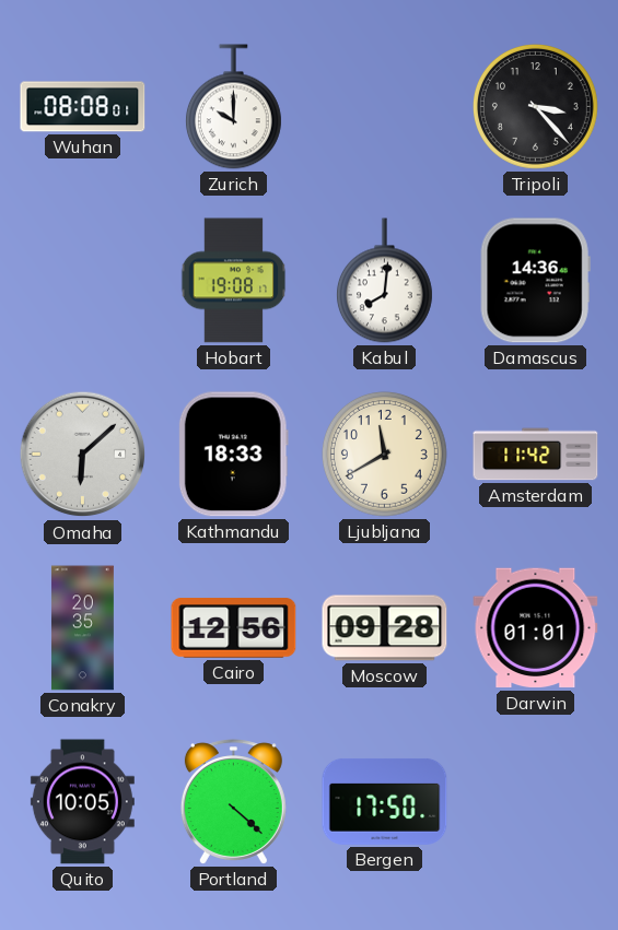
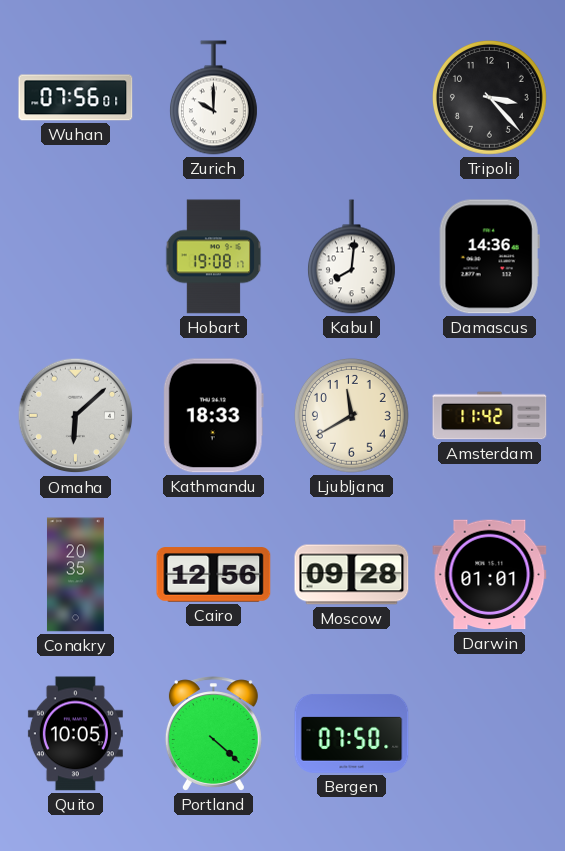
Wuhan: 08:08 -> 07:56
Bergen: 17:50 -> 07:50
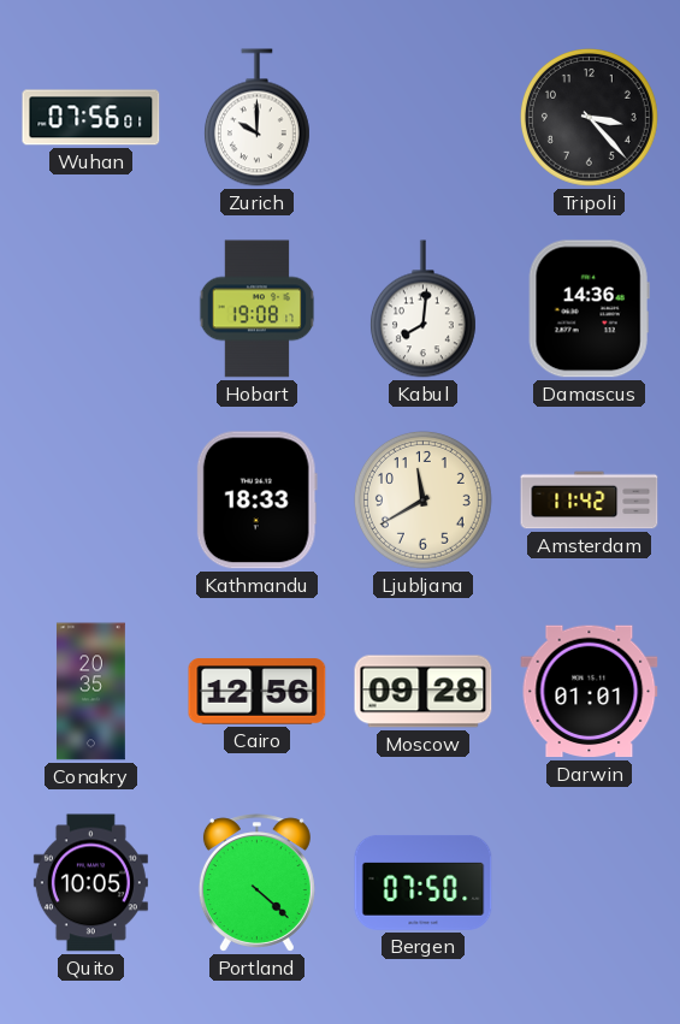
Omaha: 6:08 -> none
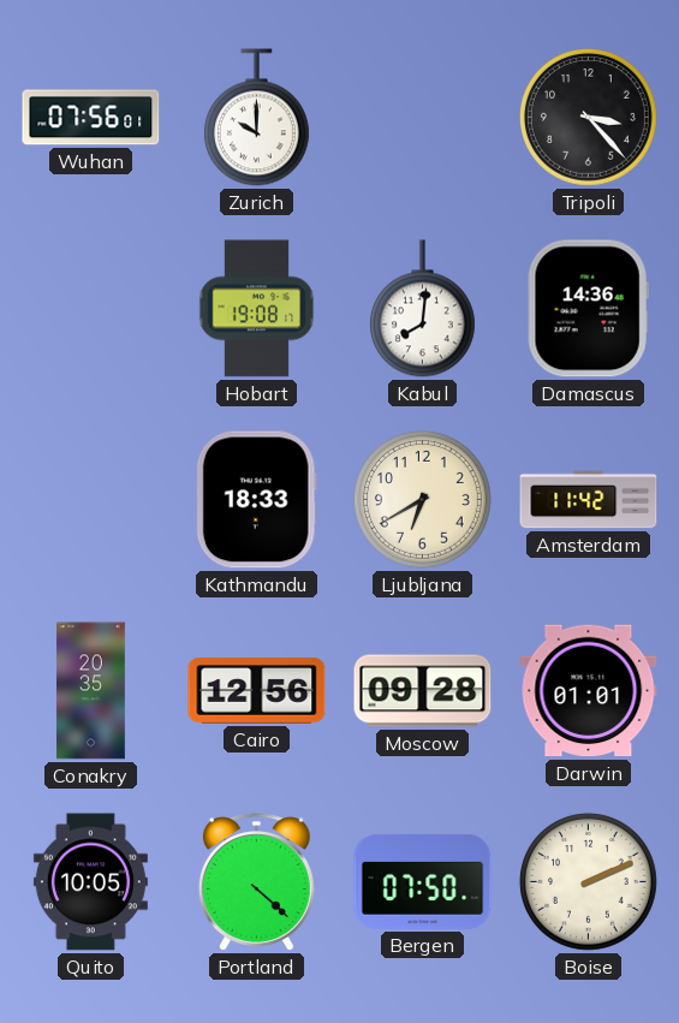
Ljubljana: 11:40 -> 6:40
Boise: none -> 2:11
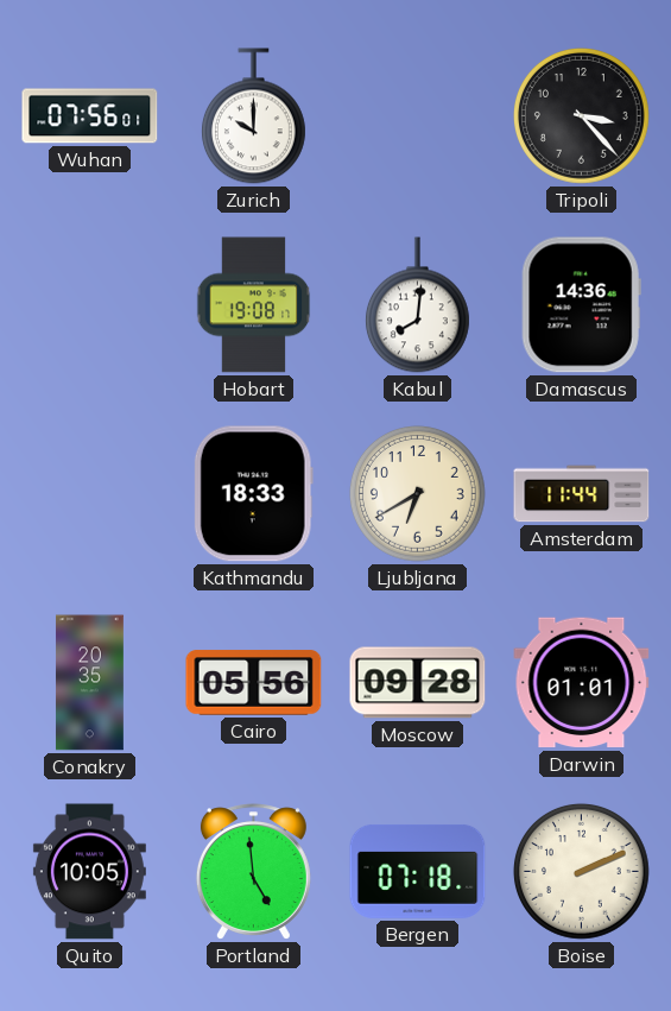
Amsterdam: 11:42 -> 11:44
Cairo: 12:56 -> 05:56
Portland: 4:22 -> 4:59
Bergen: 07:50 -> 07:18
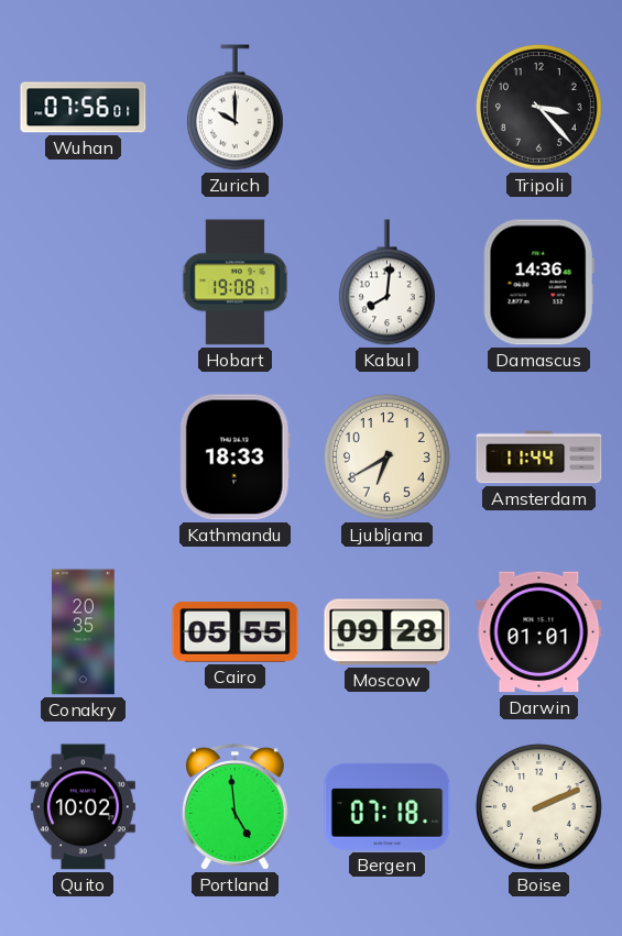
Cairo: 05:56 -> 05:55
Quito: 10:05 -> 10:02
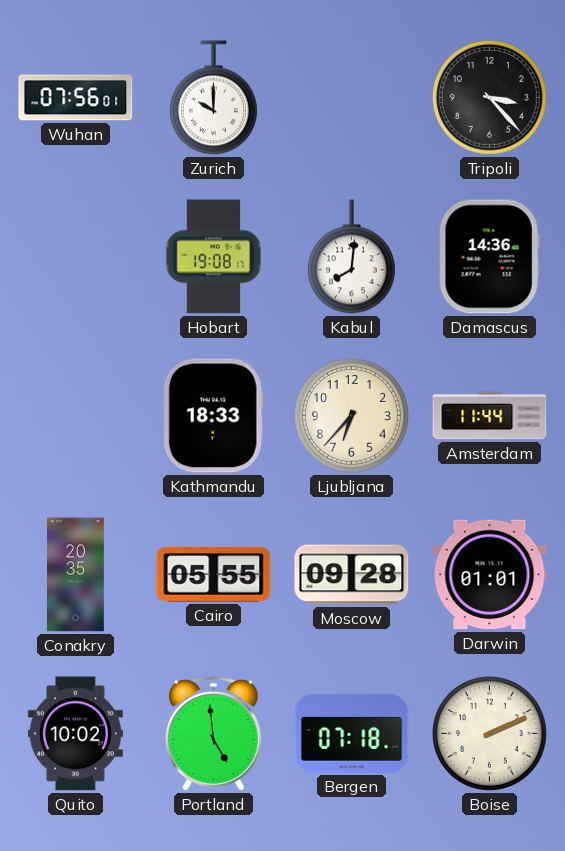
Ljubljana: 6:40 -> 6:37
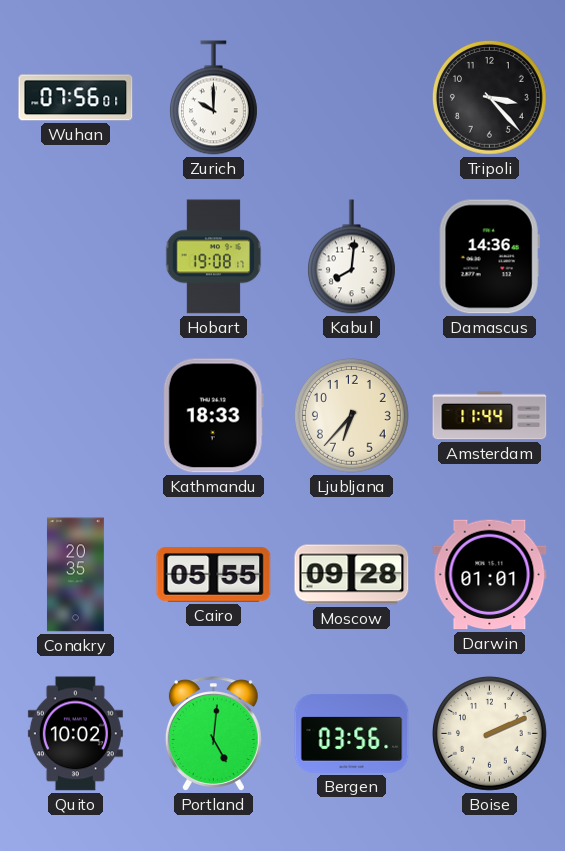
Portland: 4:59 -> 5:01
Bergen: 07:18 -> 03:56
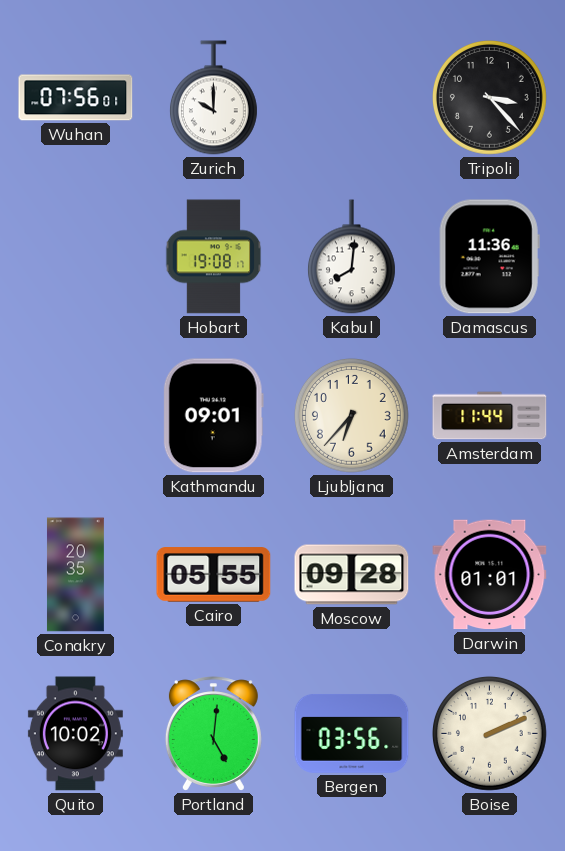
Damascus: 14:36 -> 11:36
Kathmandu: 18:33 -> 09:01
